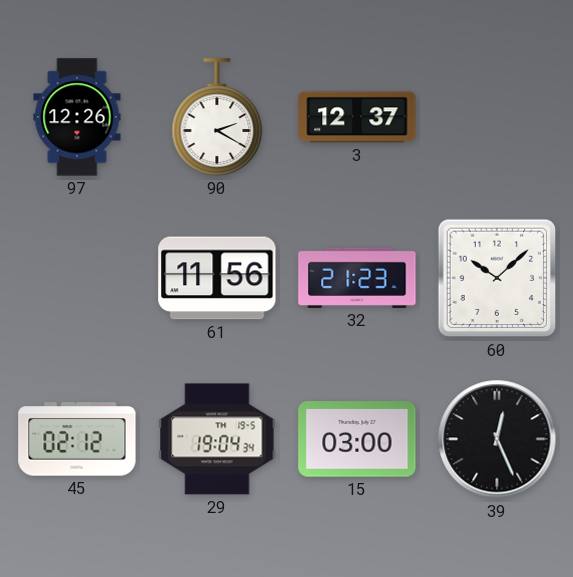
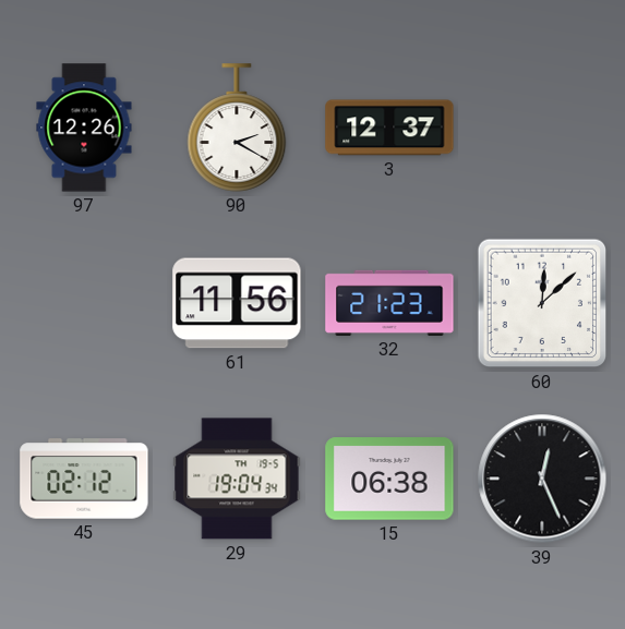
60: 10:08 -> 12:08
15: 03:00 -> 06:38
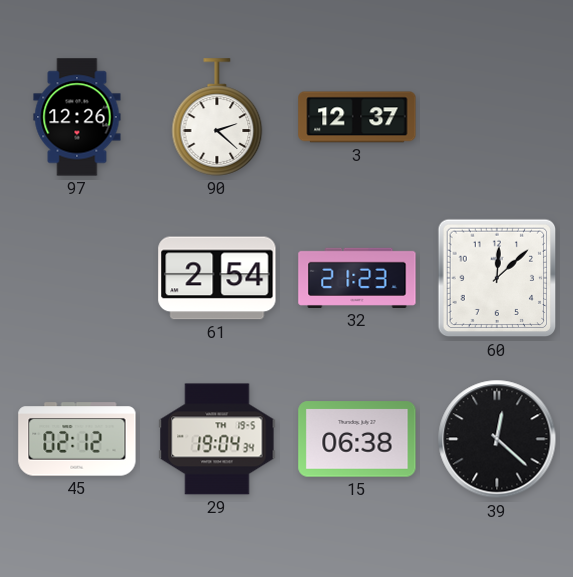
90: 2:20 -> 2:22
61: 11:56 -> 2:54
39: 12:26 -> 12:22
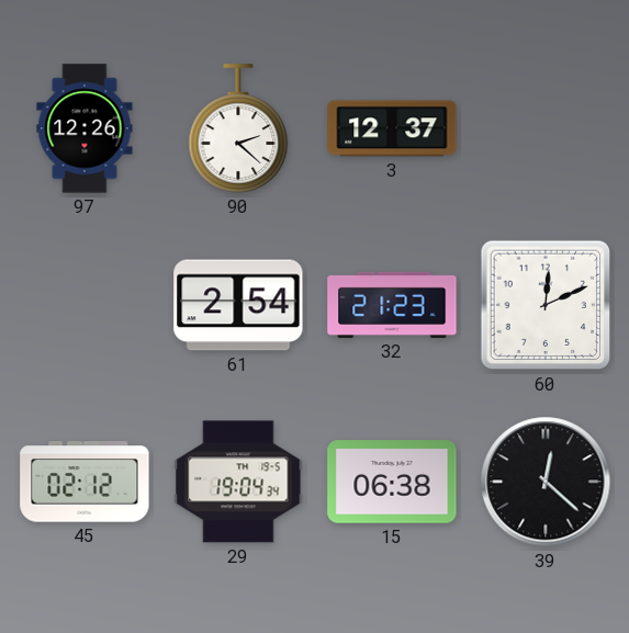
60: 12:08 -> 12:11
